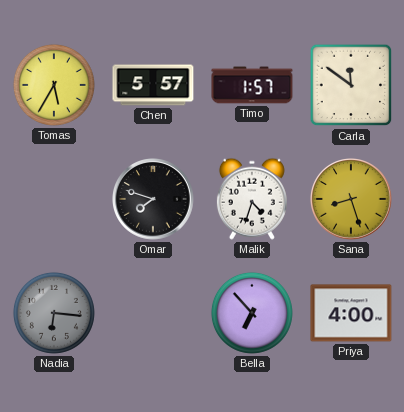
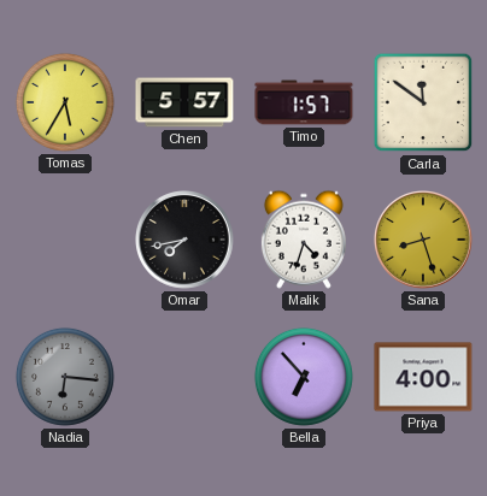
Omar: 7:48 -> 7:43
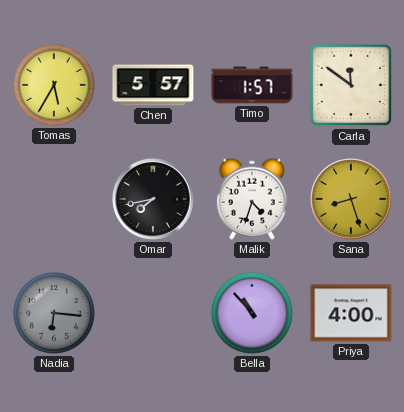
Bella: 6:53 -> 10:53
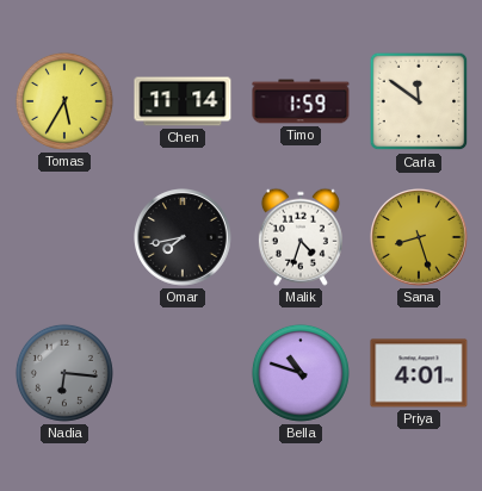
Chen: 5:57 -> 11:14
Timo: 1:57 -> 1:59
Bella: 10:53 -> 10:48
Priya: 4:00 -> 4:01
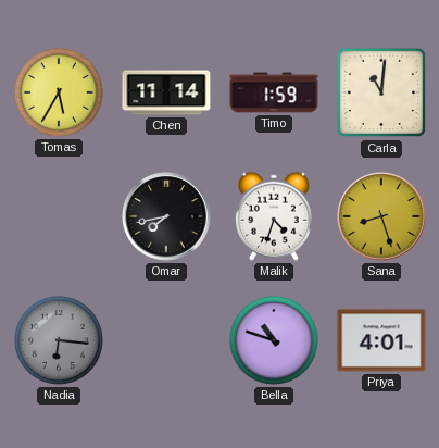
Carla: 11:51 -> 11:01
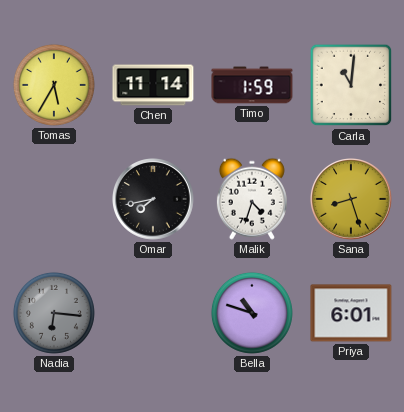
Priya: 4:01 -> 6:01
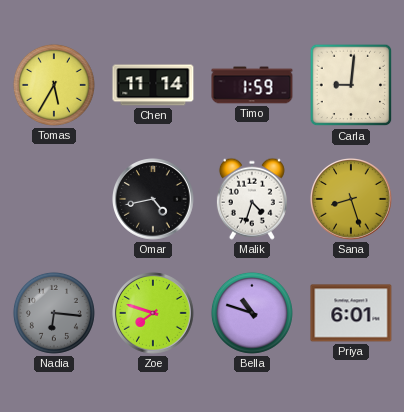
Carla: 11:01 -> 9:01
Omar: 7:43 -> 4:43
Zoe: none -> 7:48
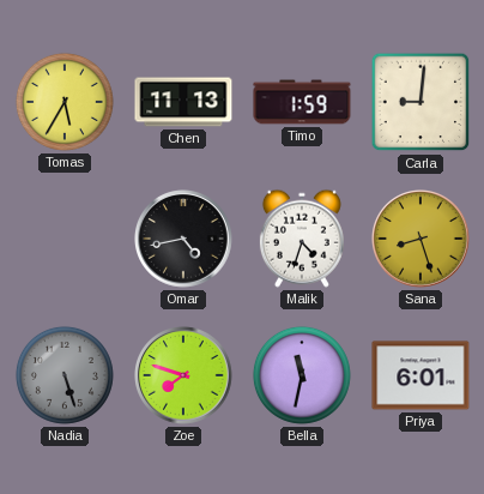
Chen: 11:14 -> 11:13
Nadia: 6:16 -> 5:27
Bella: 10:48 -> 11:32
